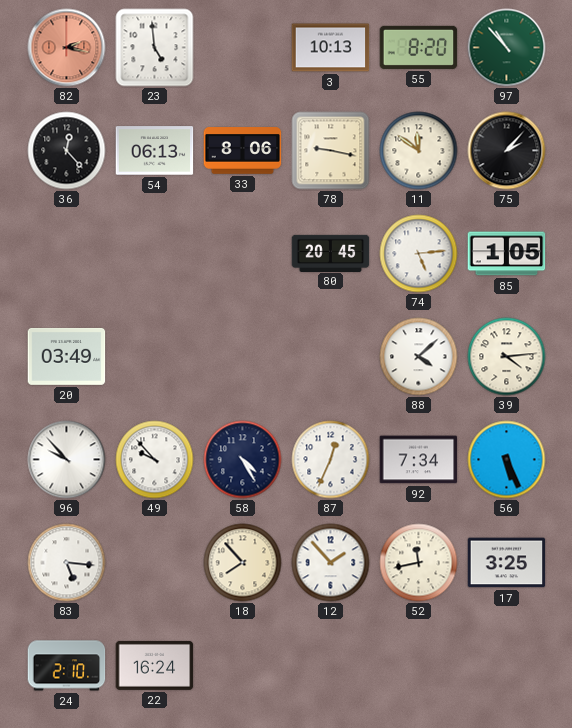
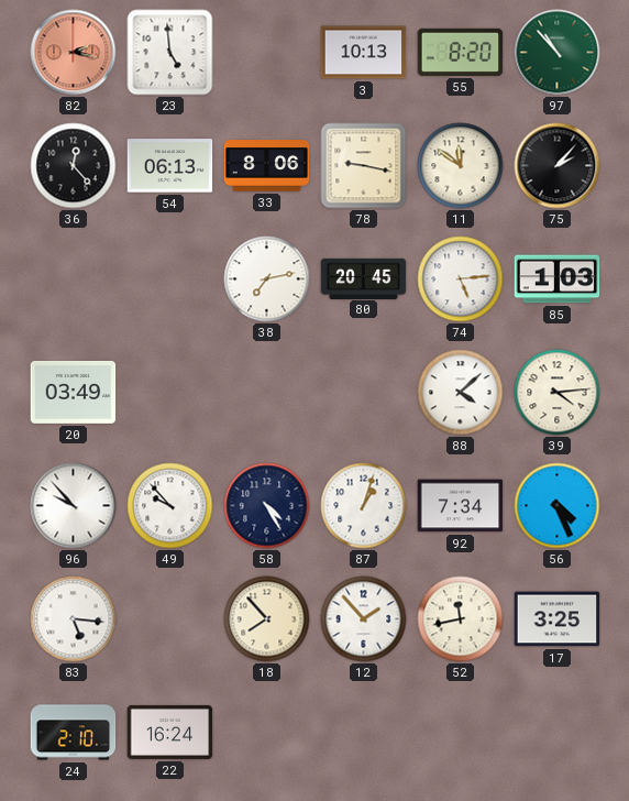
38: none -> 7:13
85: 1:05 -> 1:03
87: 12:34 -> 1:03
56: 5:26 -> 4:26
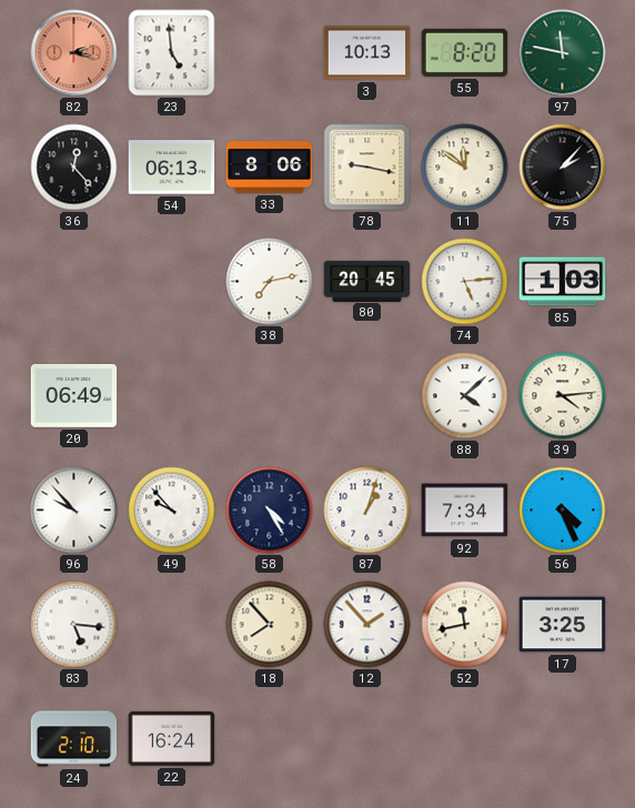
97: 10:53 -> 11:47
20: 03:49 -> 06:49
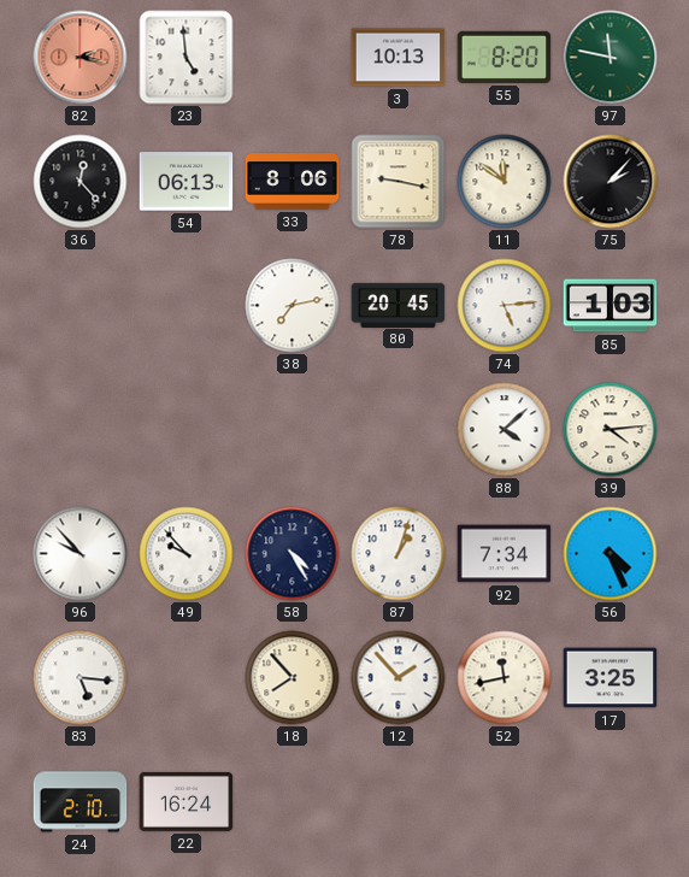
20: 06:49 -> none
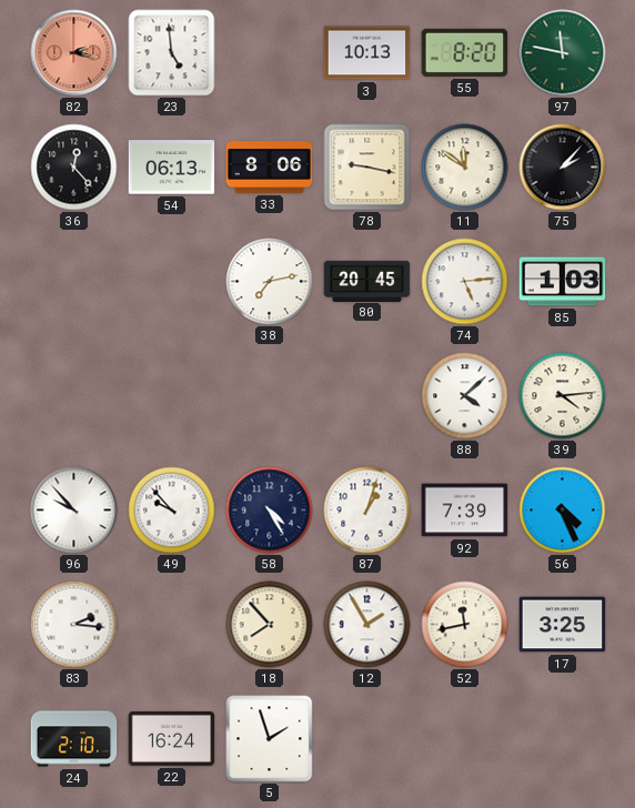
92: 7:34 -> 7:39
83: 5:16 -> 2:16
12: 1:53 -> 1:55
5: none -> 1:57
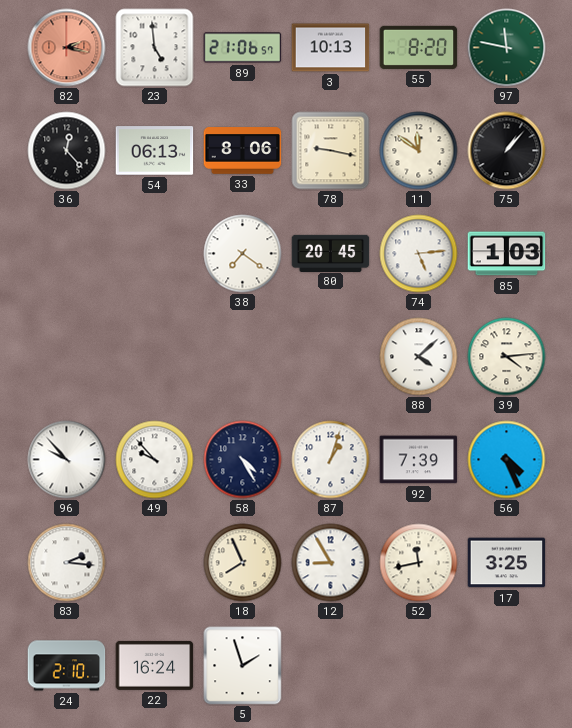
89: none -> 21:06
75: 2:07 -> 1:07
38: 7:13 -> 7:21
18: 7:53 -> 7:56
12: 1:55 -> 8:55
